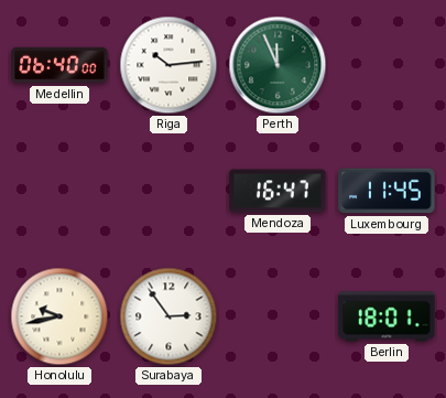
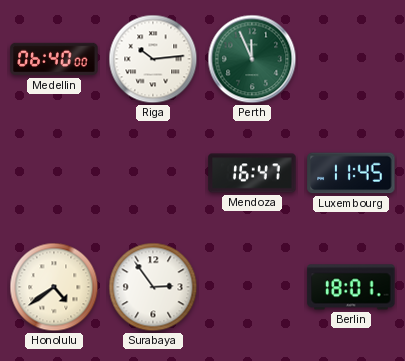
Honolulu: 9:43 -> 4:39
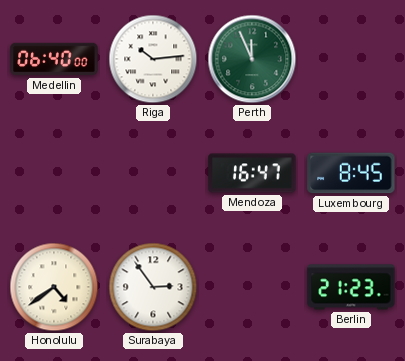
Luxembourg: 11:45 -> 8:45
Berlin: 18:01 -> 21:23
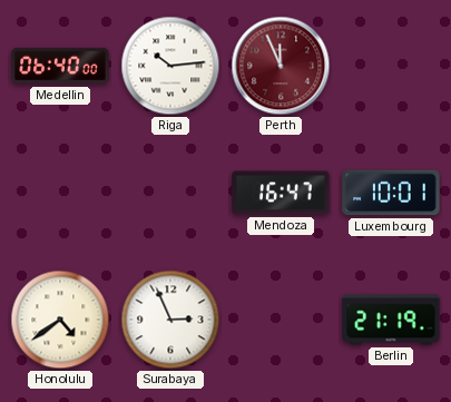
Perth dial: green -> burgundy
Luxembourg: 8:45 -> 10:01
Surabaya: 2:54 -> 2:56
Berlin: 21:23 -> 21:19
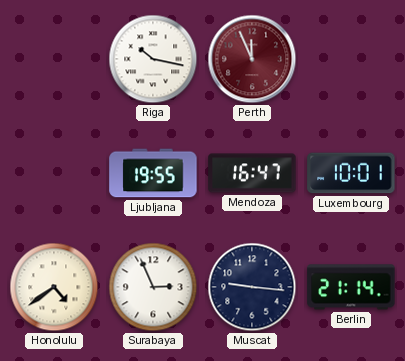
Medellin: 06:40 -> none
Riga: 10:14 -> 10:17
Ljubljana: none -> 19:55
Muscat: none -> 9:16
Berlin: 21:19 -> 21:14
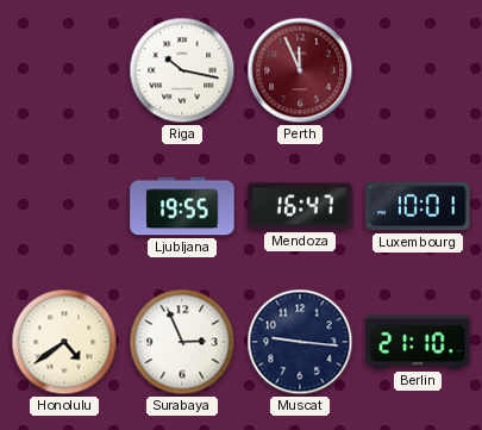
Berlin: 21:14 -> 21:10
